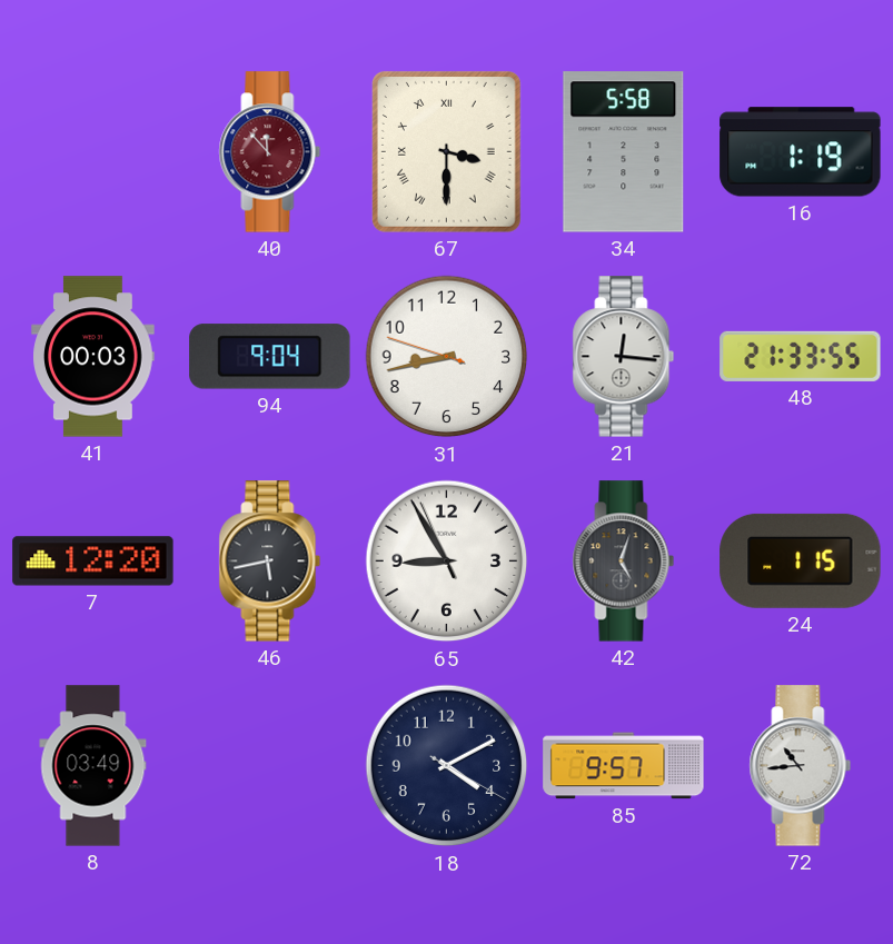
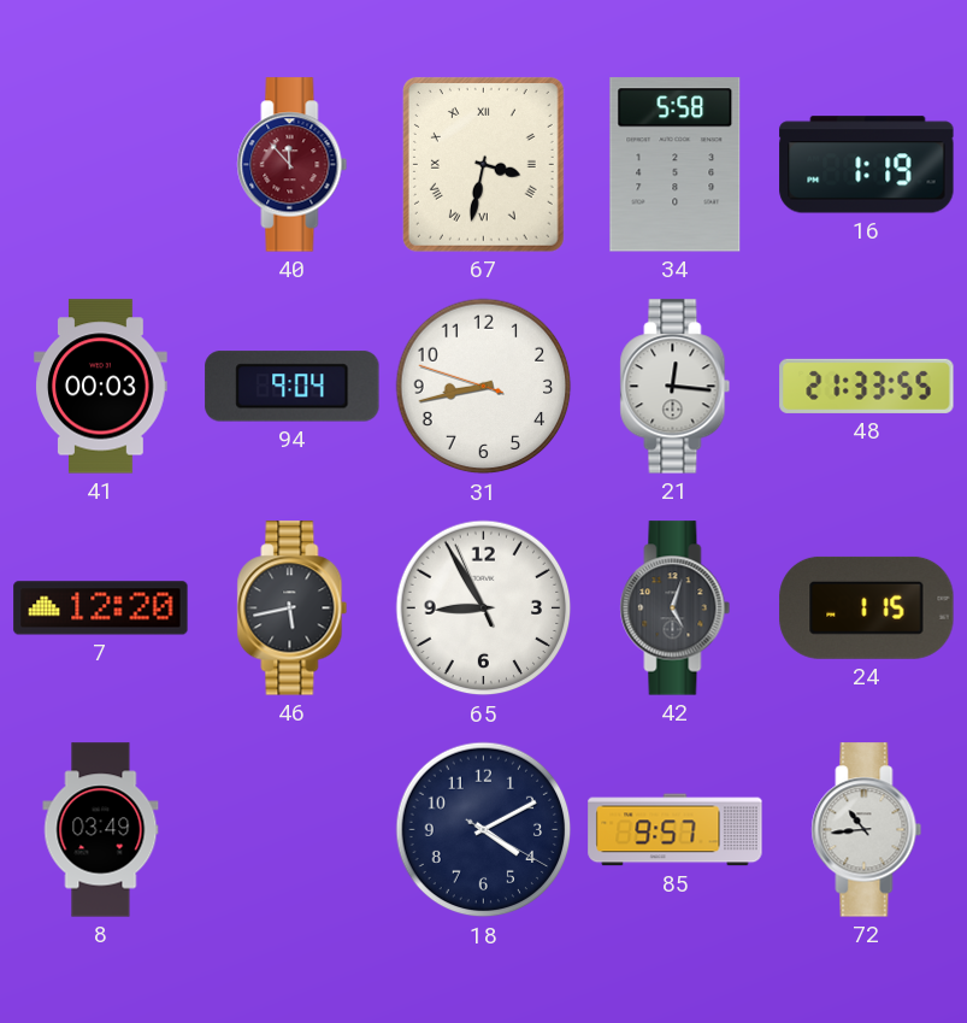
67: 3:30 -> 3:32
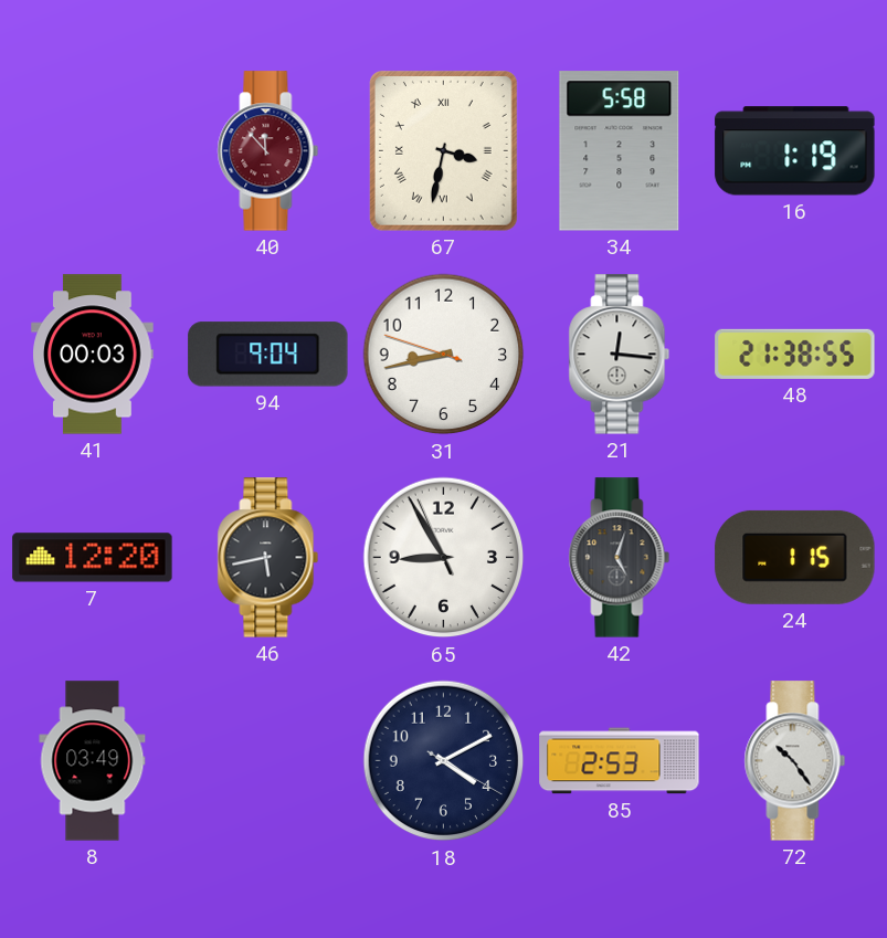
48: 21:33 -> 21:38
85: 9:57 -> 2:53
72: 10:44 -> 10:24
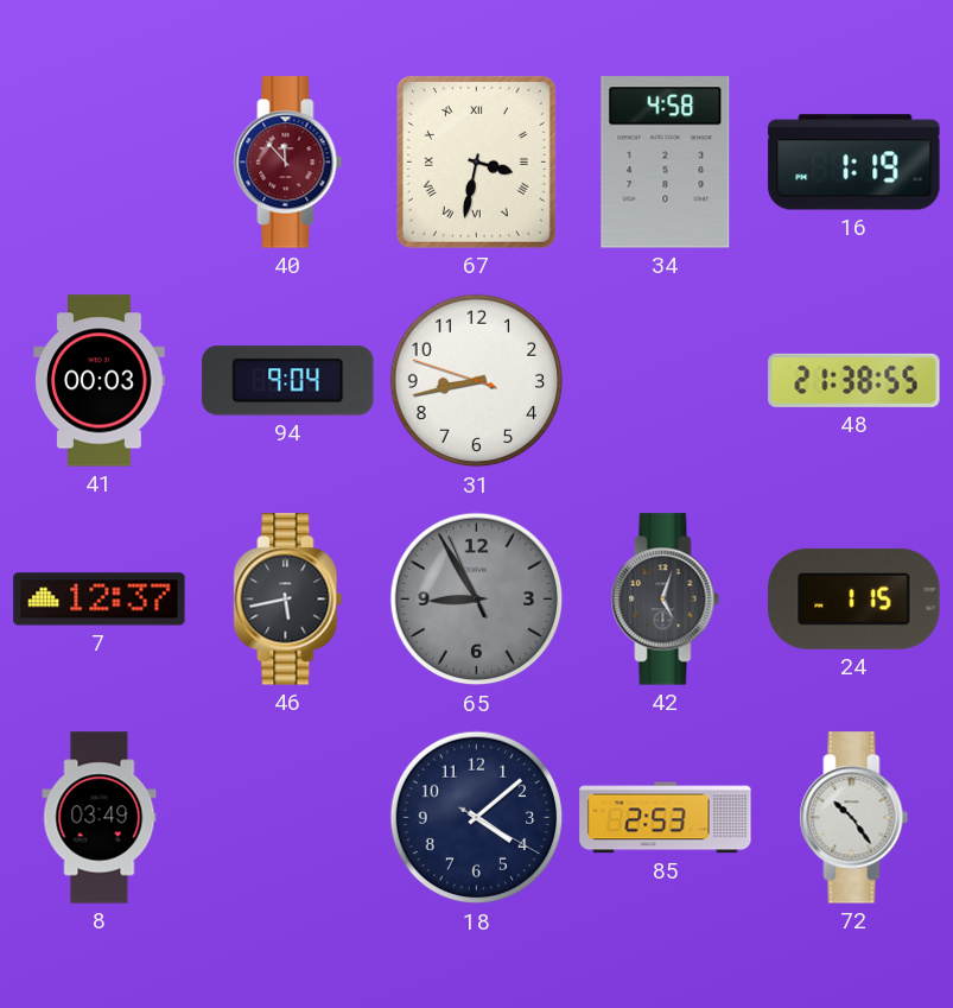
34: 5:58 -> 4:58
21: 12:16 -> none
7: 12:20 -> 12:37
65 dial: white -> grey
18: 4:10 -> 4:08
